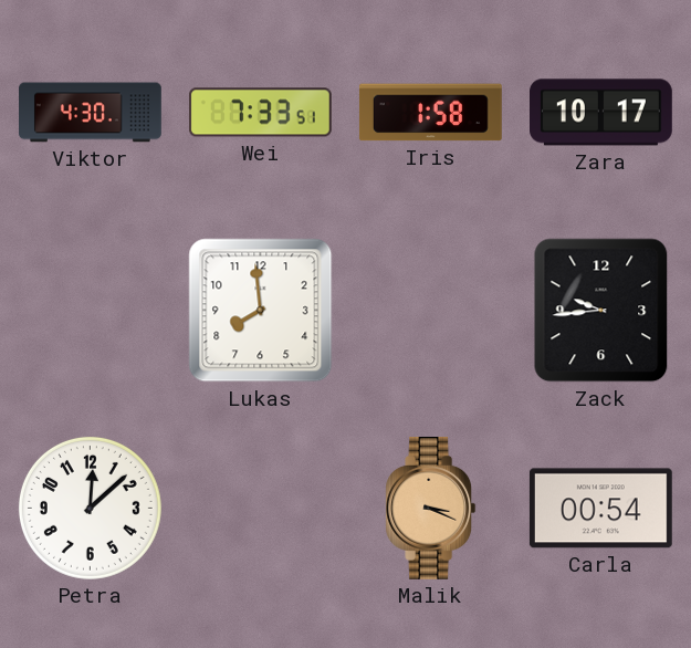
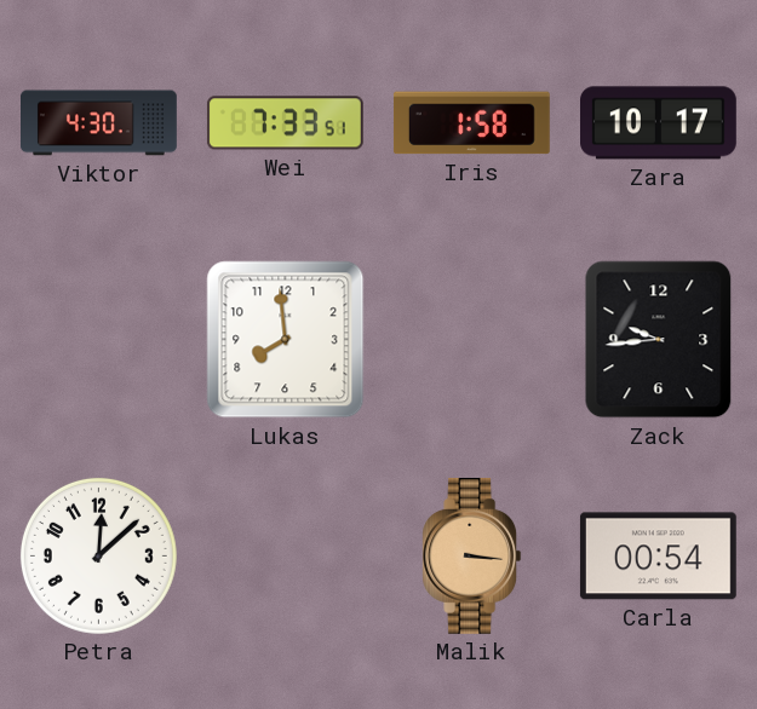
Malik: 3:19 -> 3:16
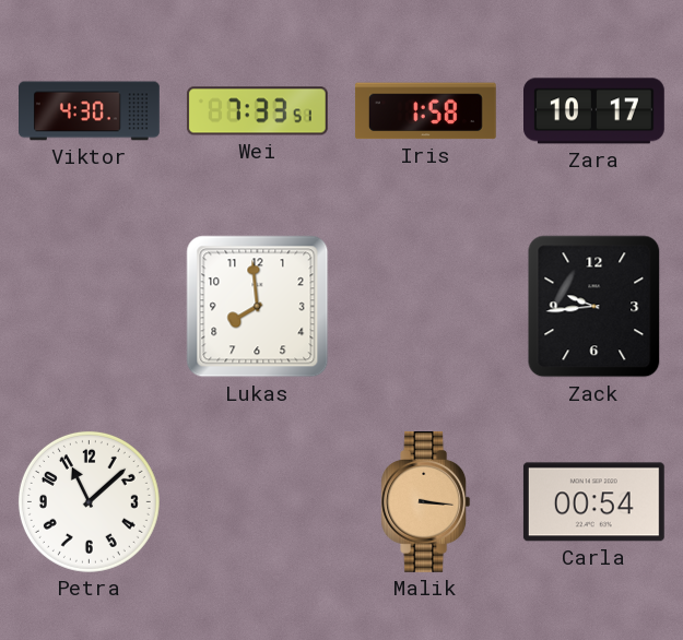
Petra: 12:08 -> 11:08
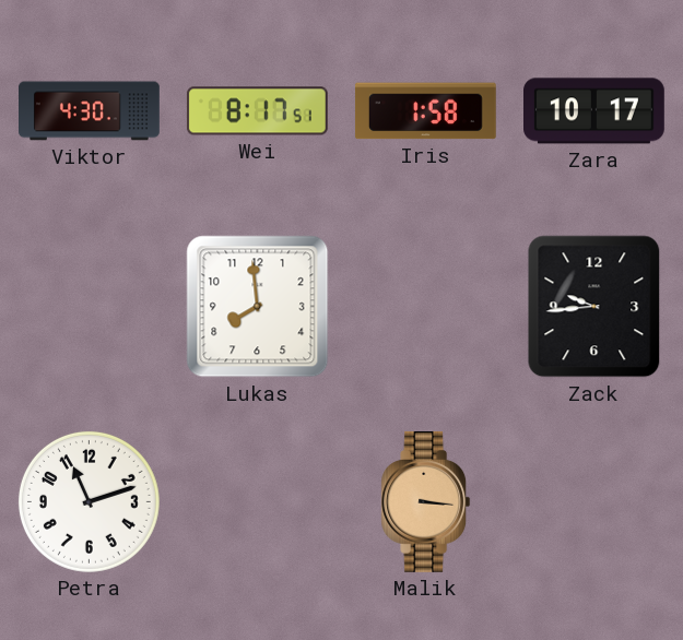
Wei: 7:33 -> 8:17
Petra: 11:08 -> 11:12
Carla: 00:54 -> none
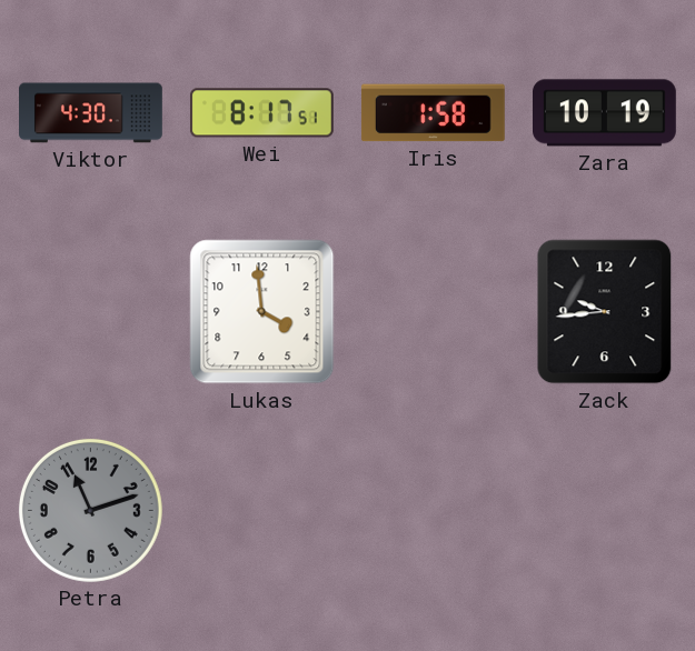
Zara: 10:17 -> 10:19
Lukas: 7:59 -> 3:59
Petra dial: white -> grey
Malik: 3:16 -> none
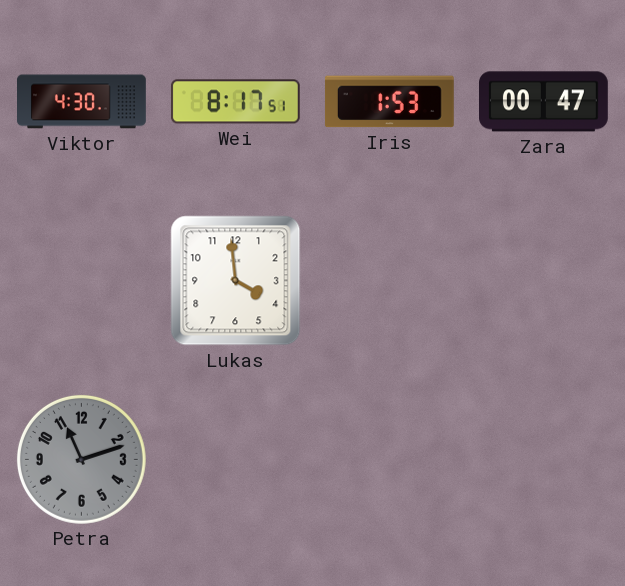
Iris: 1:58 -> 1:53
Zara: 10:19 -> 00:47
Zack: 9:44 -> none
